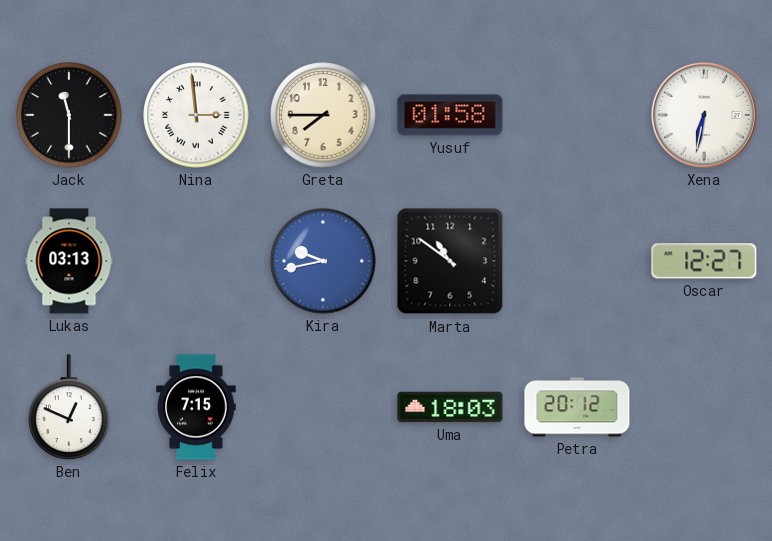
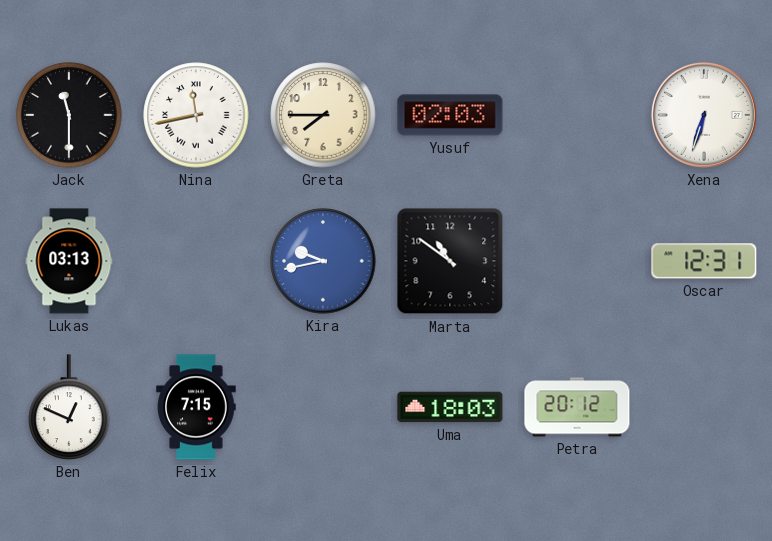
Nina: 2:59 -> 11:43
Yusuf: 01:58 -> 02:03
Xena: 6:32 -> 6:33
Oscar: 12:27 -> 12:31
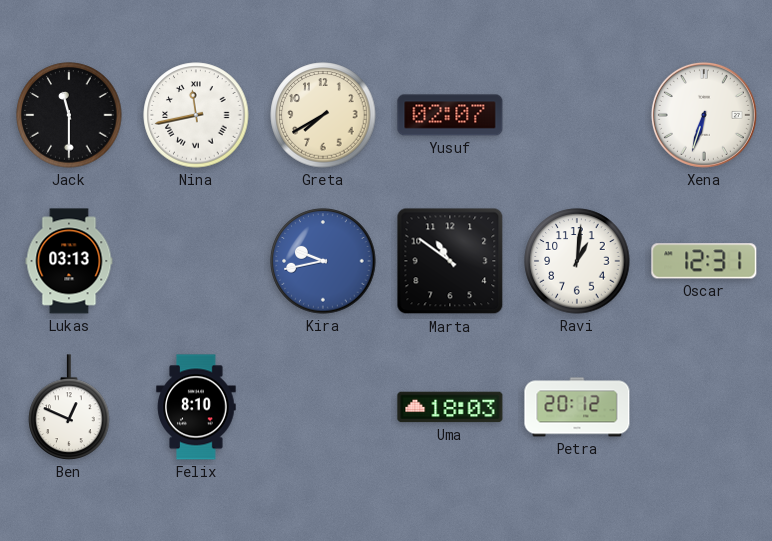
Greta: 7:45 -> 7:40
Yusuf: 02:03 -> 02:07
Ravi: none -> 1:01
Felix: 7:15 -> 8:10
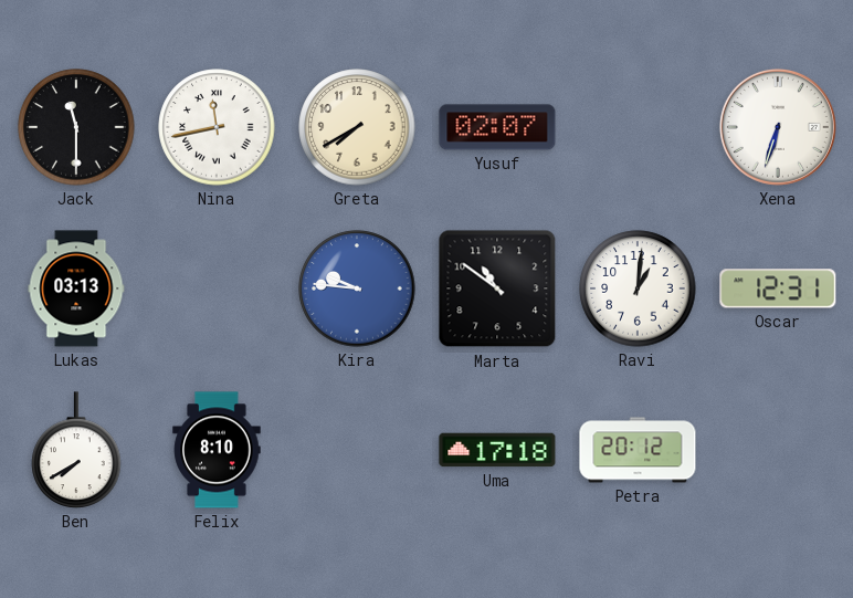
Kira: 9:43 -> 9:46
Ben: 12:49 -> 7:40
Uma: 18:03 -> 17:18
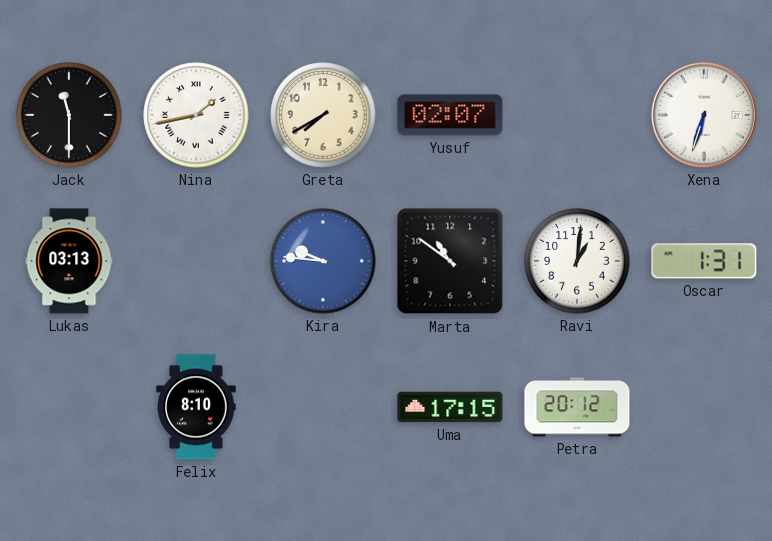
Nina: 11:43 -> 1:43
Oscar: 12:31 -> 1:31
Ben: 7:40 -> none
Uma: 17:18 -> 17:15
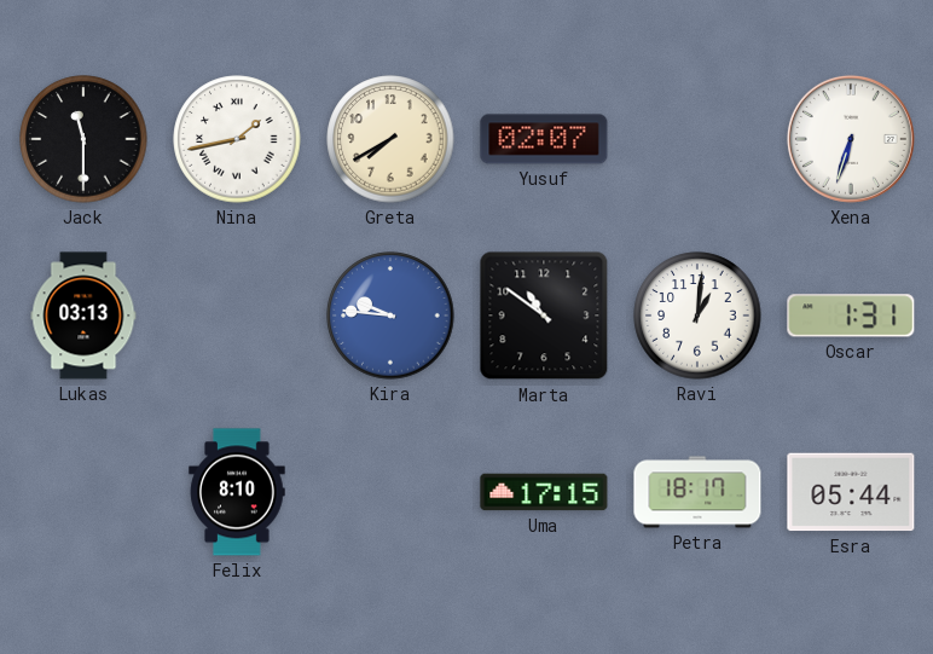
Petra: 20:12 -> 18:17
Esra: none -> 05:44
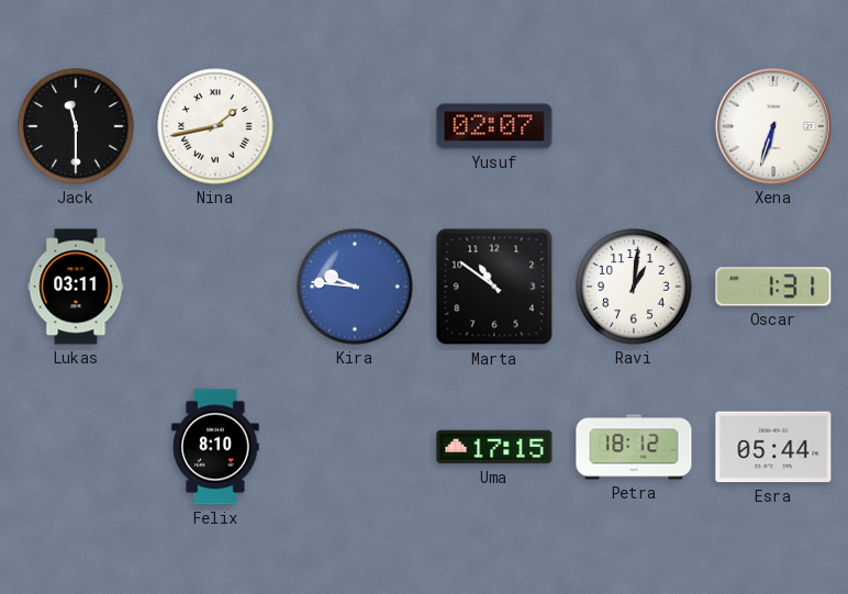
Greta: 7:40 -> none
Lukas: 03:13 -> 03:11
Petra: 18:17 -> 18:12
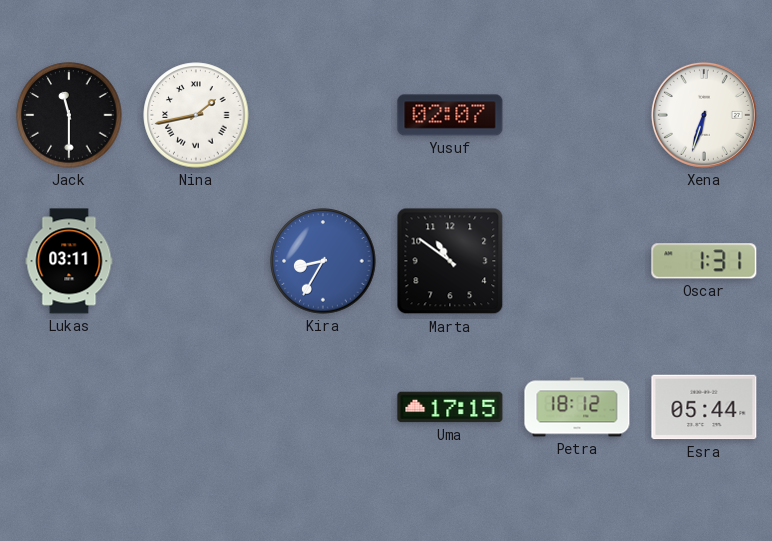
Kira: 9:46 -> 8:35
Ravi: 1:01 -> none
Felix: 8:10 -> none
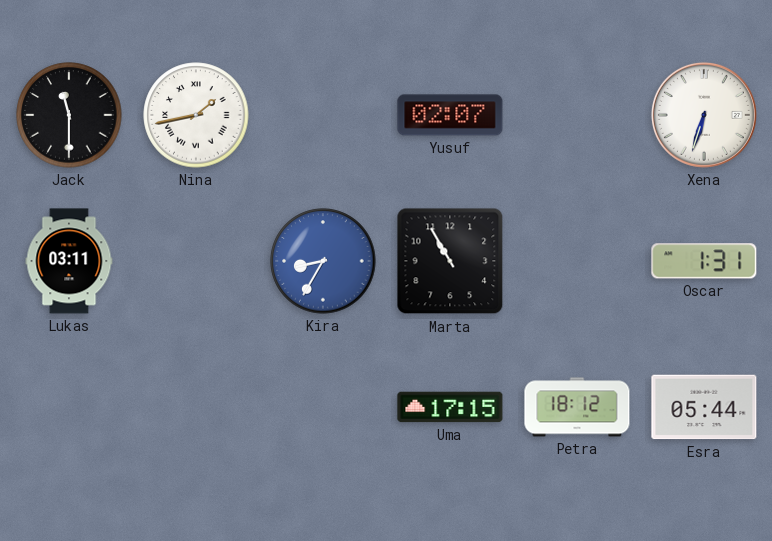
Marta: 10:51 -> 10:55
